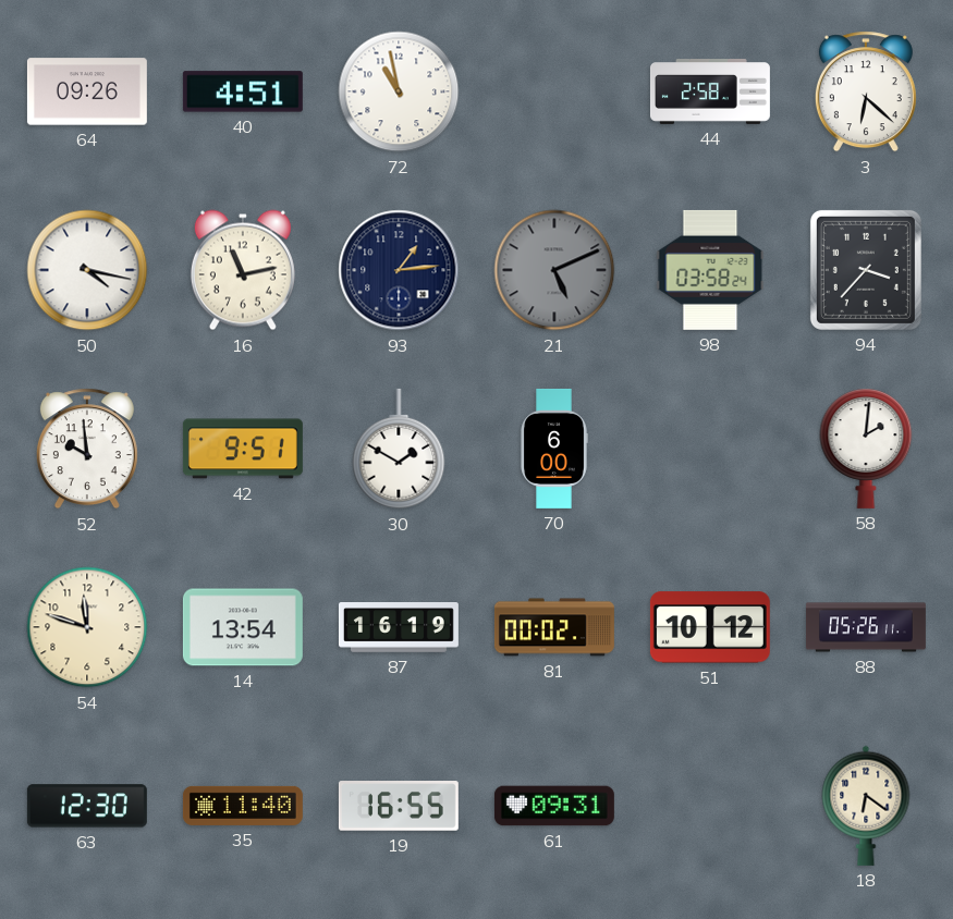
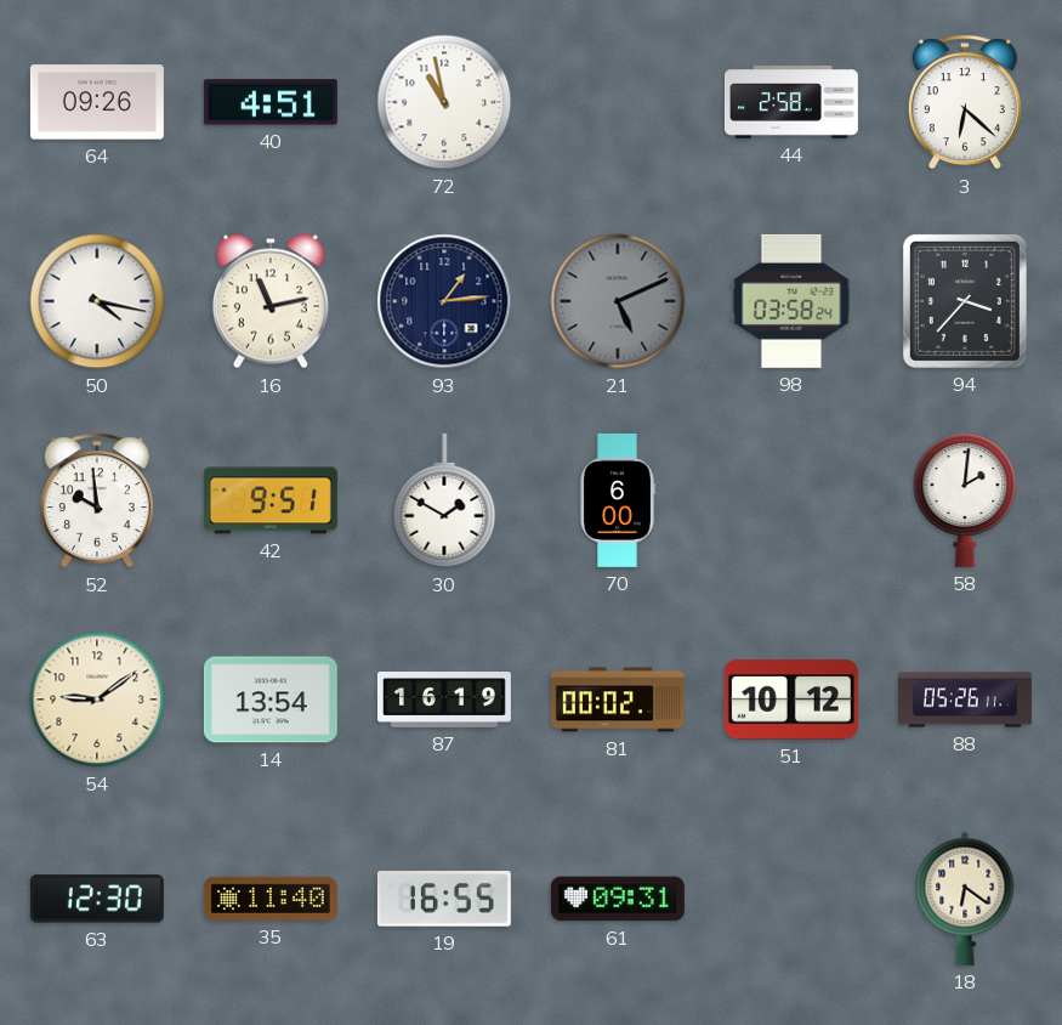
54: 11:48 -> 9:09
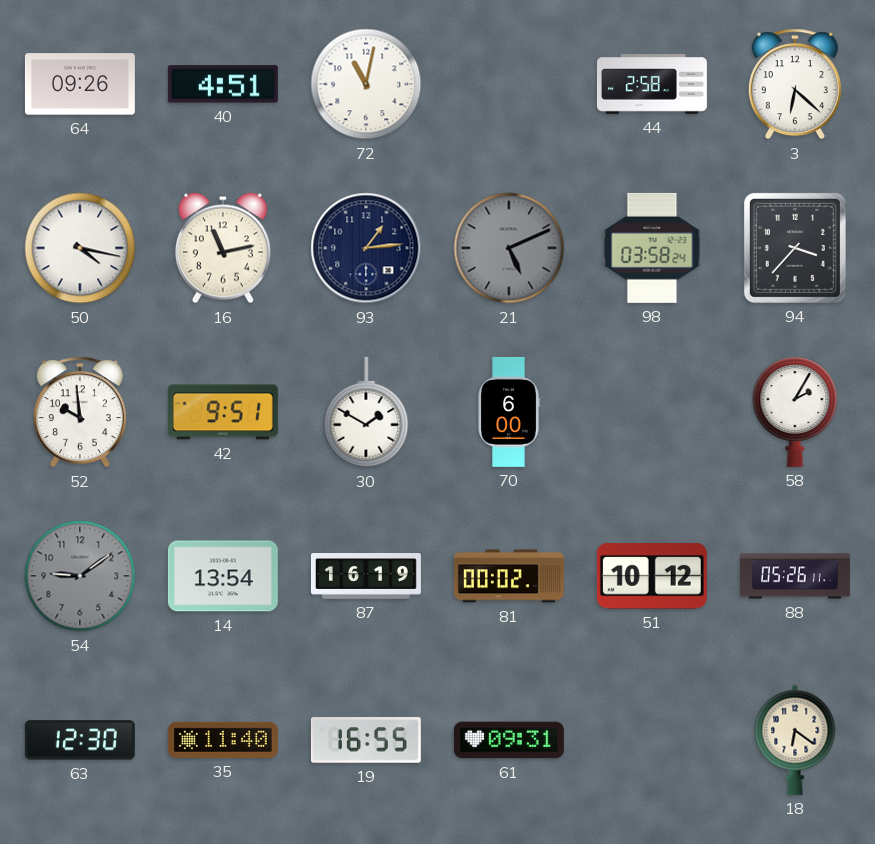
72: 10:58 -> 11:02
58: 2:01 -> 2:05
54 dial: cream -> grey
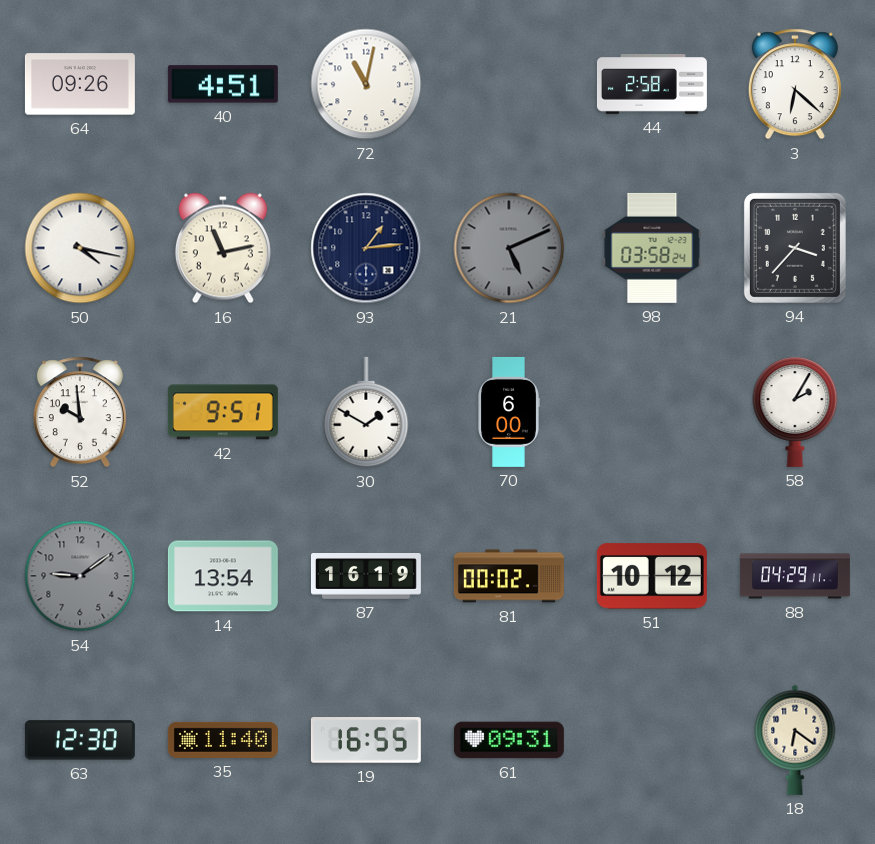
88: 05:26 -> 04:29
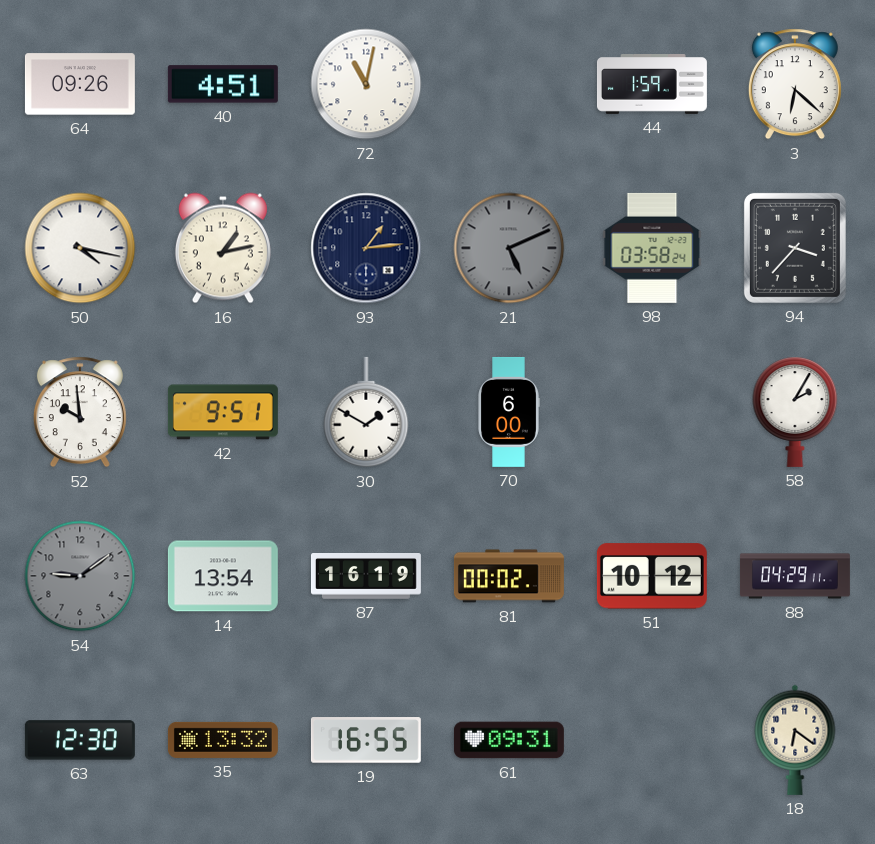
44: 2:58 -> 1:59
16: 11:13 -> 1:13
35: 11:40 -> 13:32
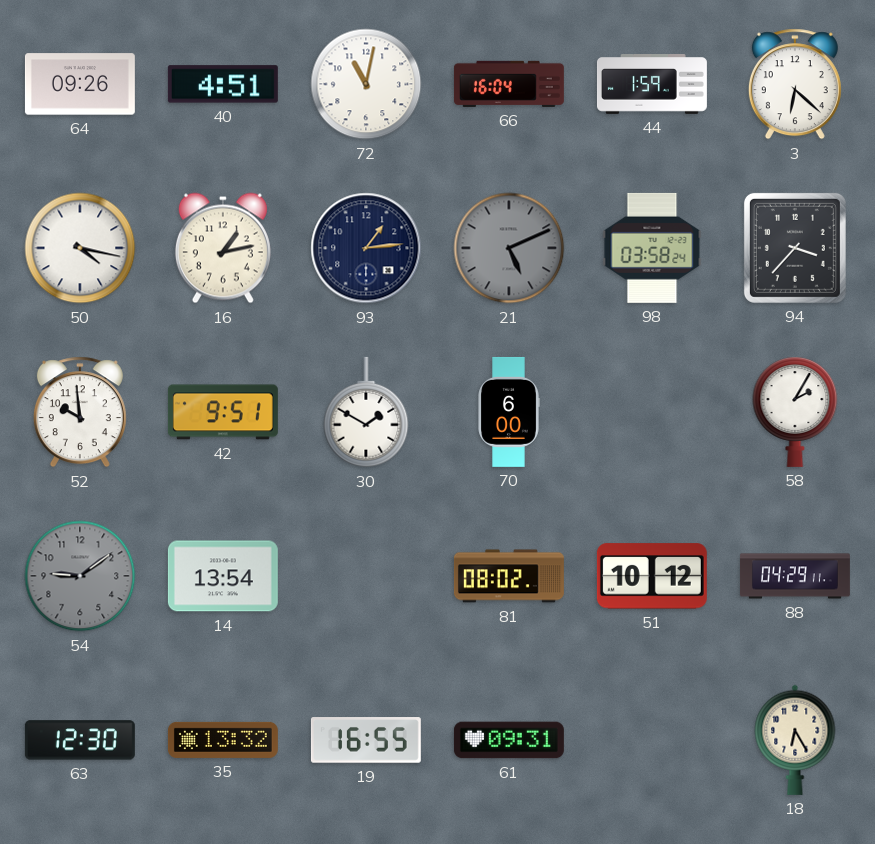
66: none -> 16:04
87: 16:19 -> none
81: 00:02 -> 08:02
18: 6:21 -> 6:25
